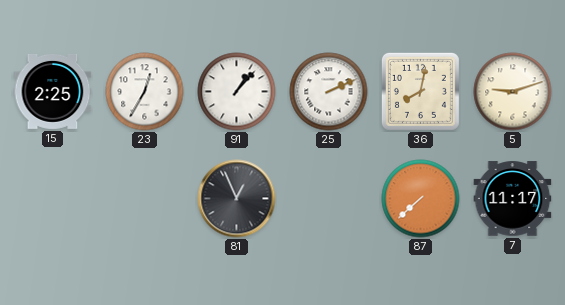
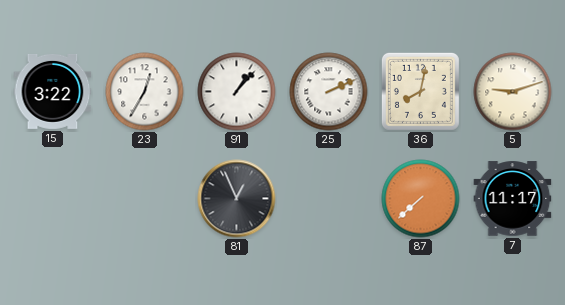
15: 2:25 -> 3:22
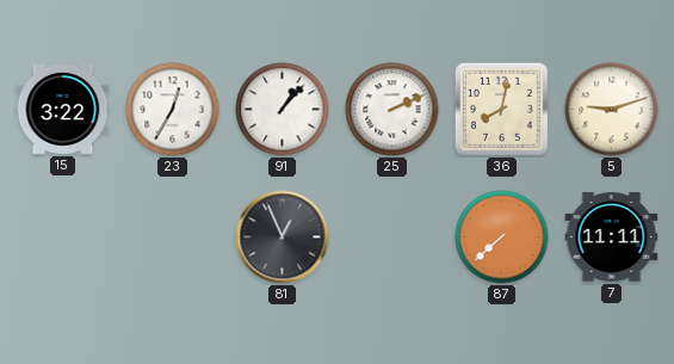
7: 11:17 -> 11:11
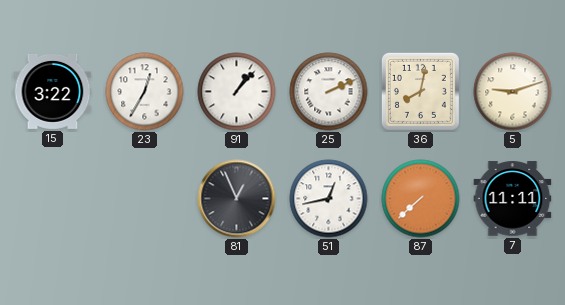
51: none -> 12:43
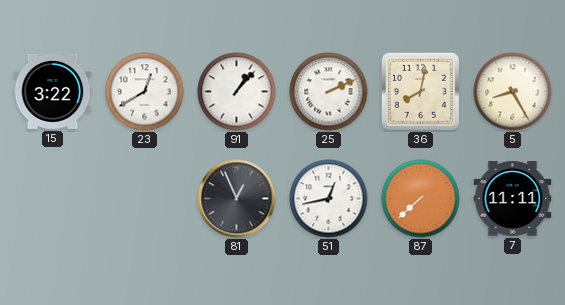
23: 12:35 -> 12:40
5: 9:12 -> 8:25
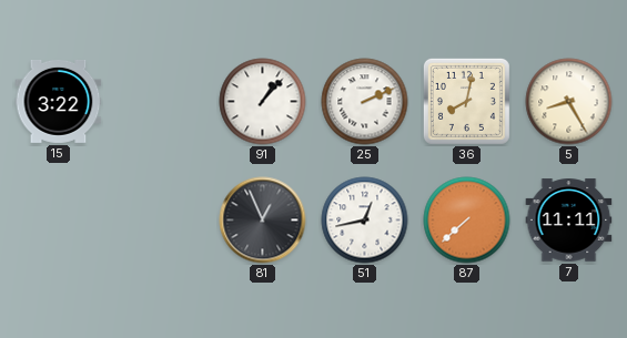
23: 12:40 -> none
